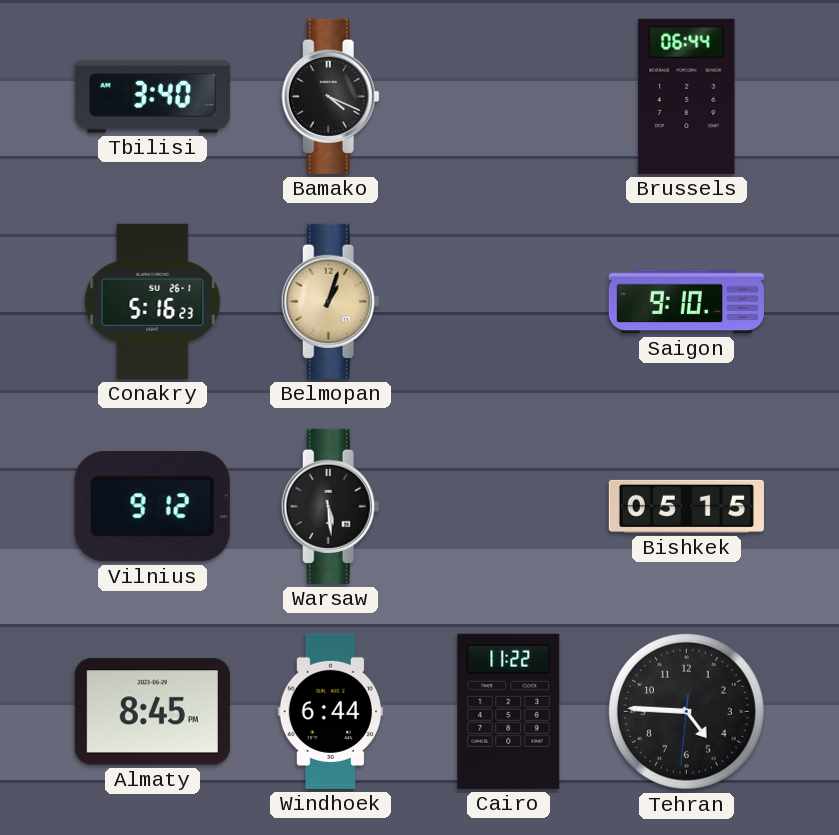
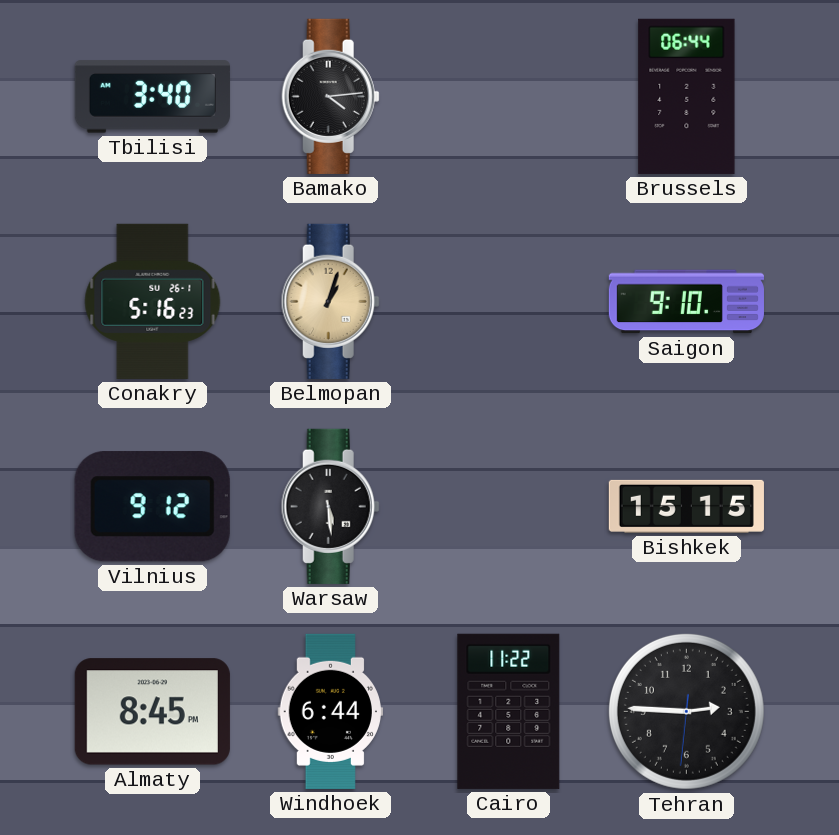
Bamako: 4:19 -> 4:14
Bishkek: 05:15 -> 15:15
Tehran: 4:45 -> 2:45
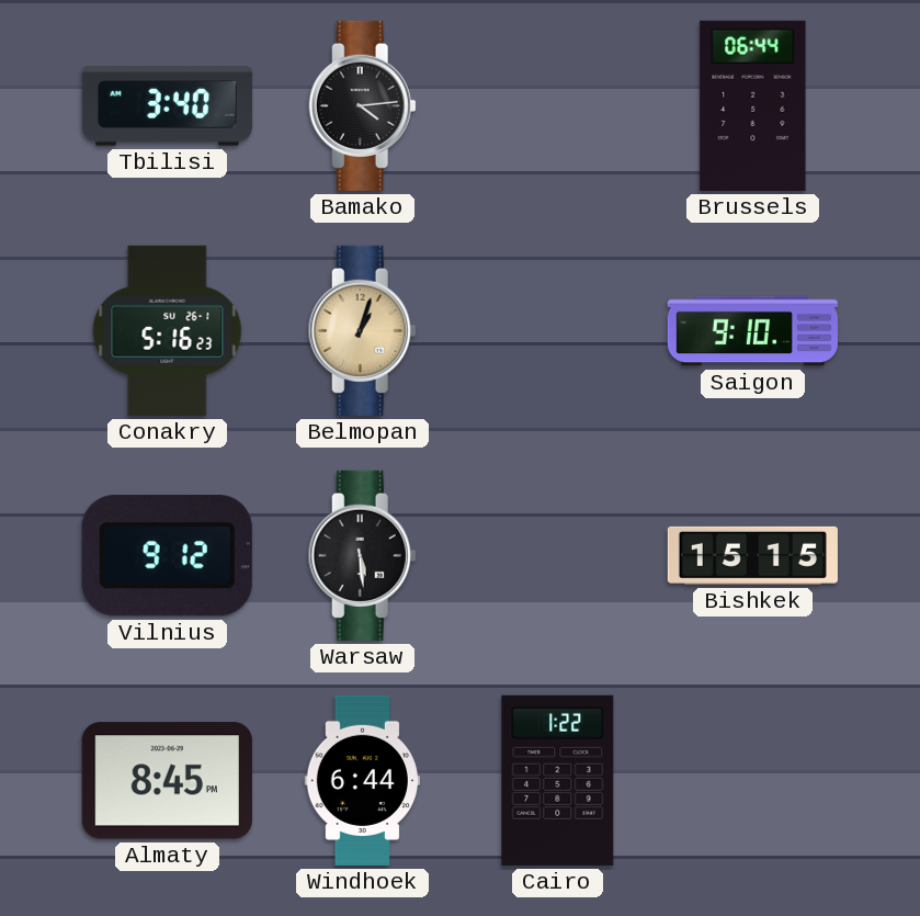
Cairo: 11:22 -> 1:22
Tehran: 2:45 -> none
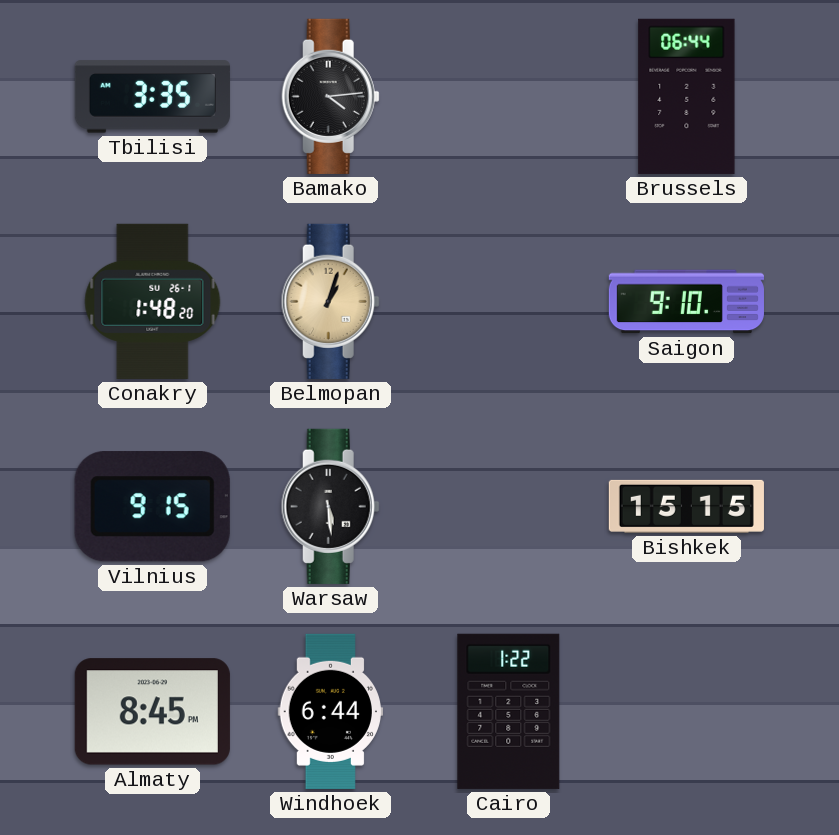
Tbilisi: 3:40 -> 3:35
Conakry: 5:16 -> 1:48
Vilnius: 9:12 -> 9:15
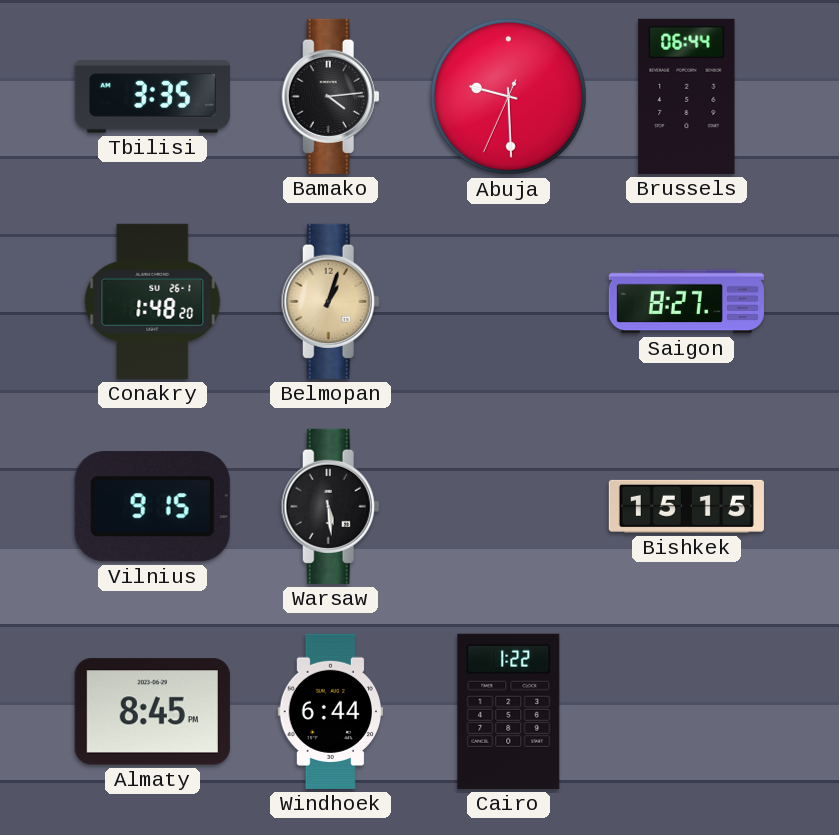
Abuja: none -> 9:29
Saigon: 9:10 -> 8:27
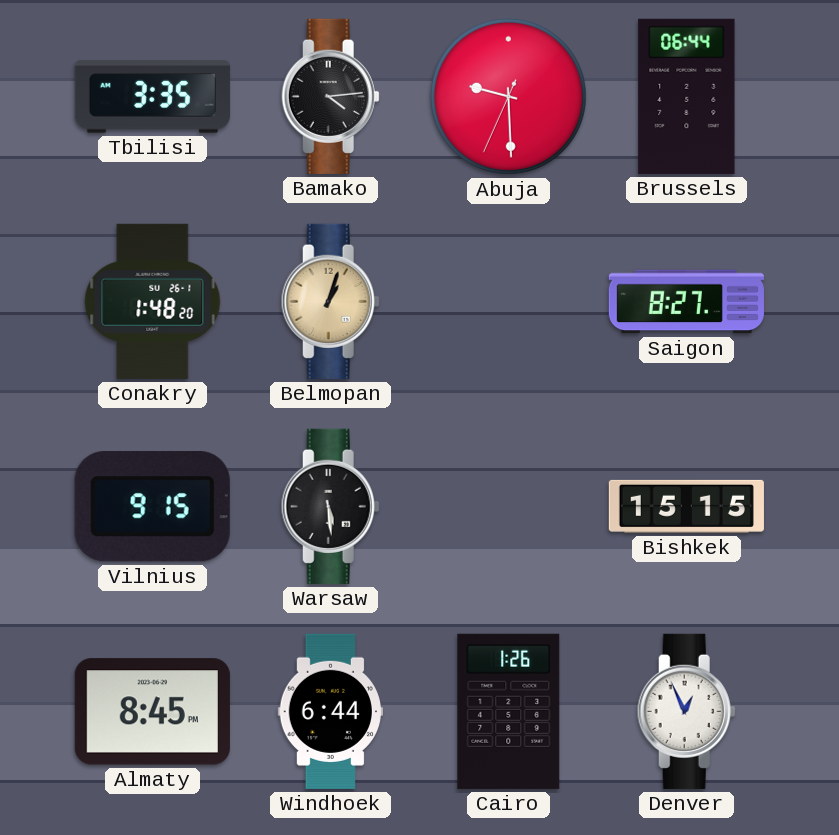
Cairo: 1:22 -> 1:26
Denver: none -> 12:56
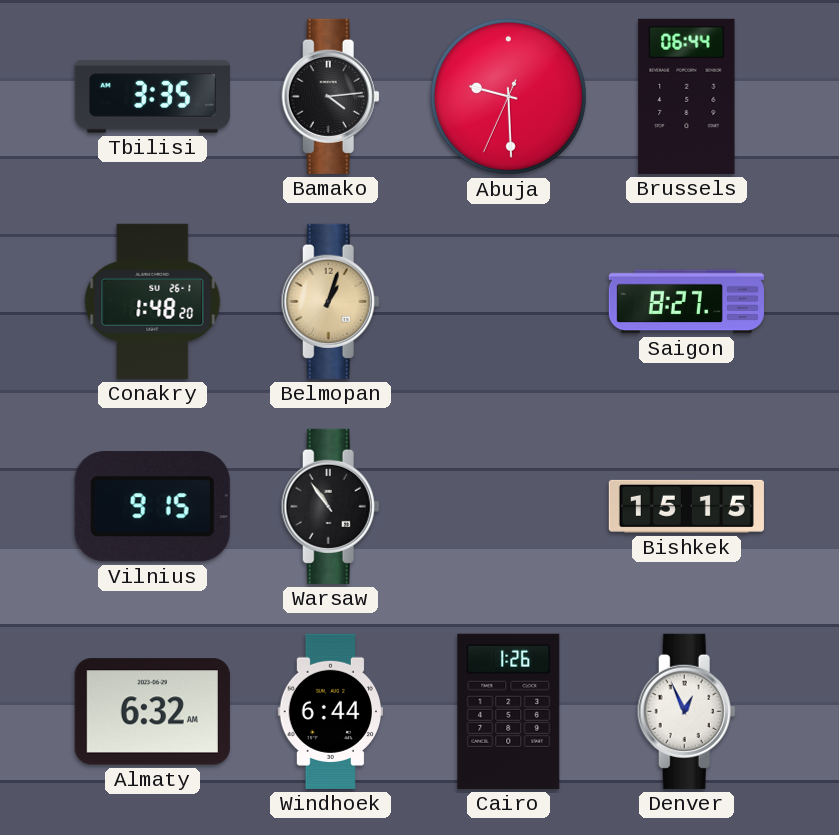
Warsaw: 5:29 -> 10:54
Almaty: 8:45 -> 6:32
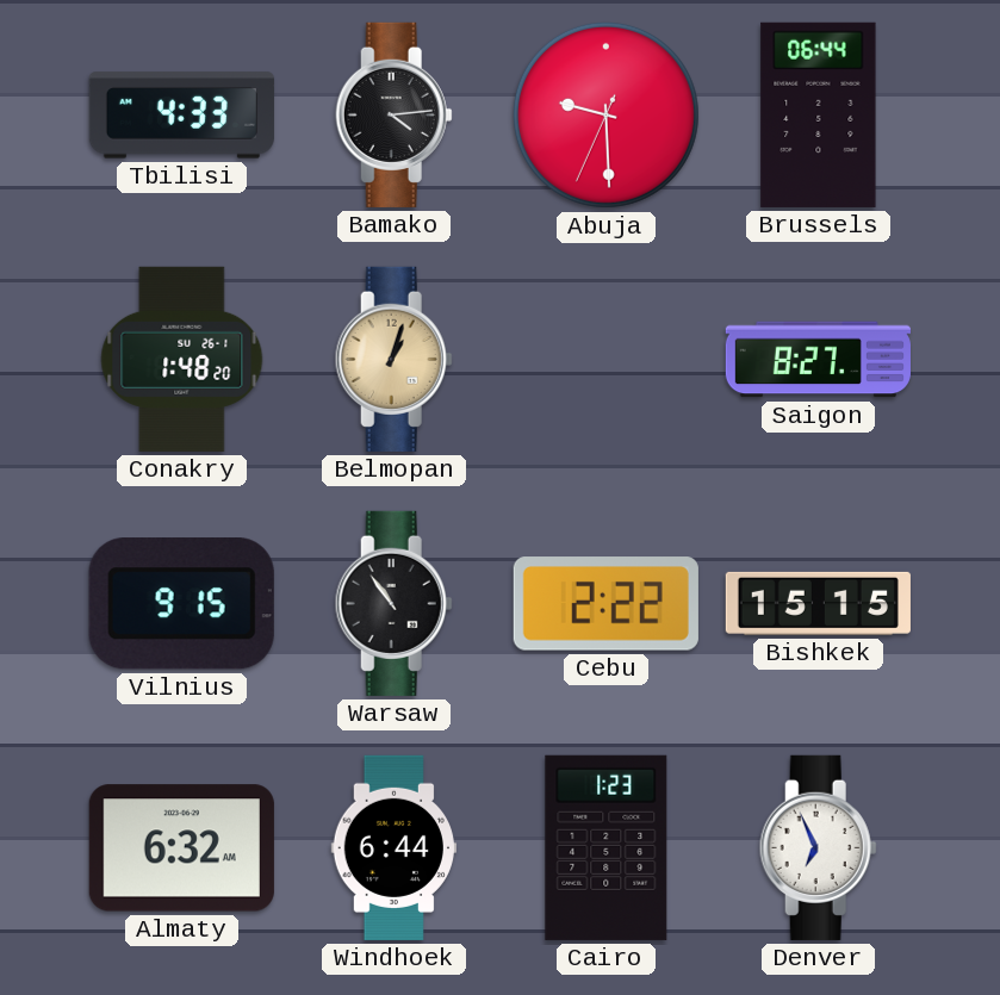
Tbilisi: 3:35 -> 4:33
Cebu: none -> 2:22
Cairo: 1:26 -> 1:23
Denver: 12:56 -> 6:56
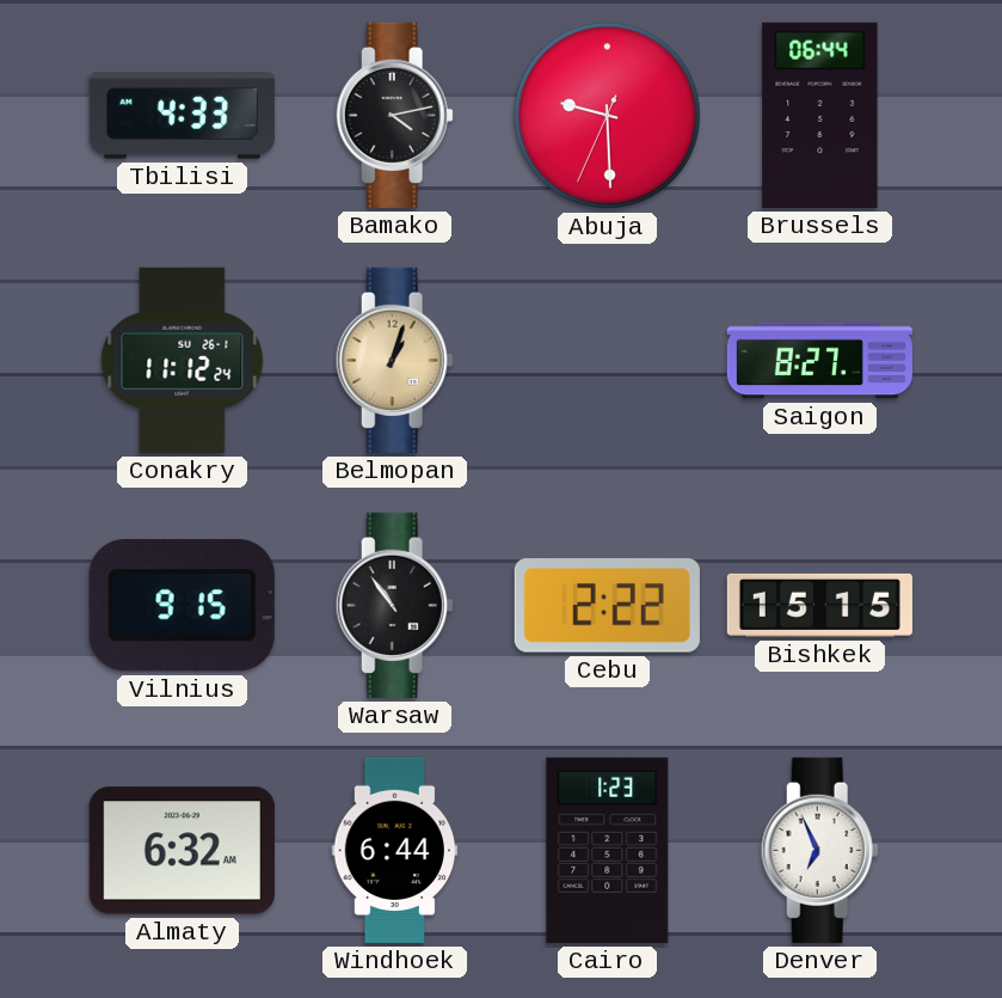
Bamako: 4:14 -> 4:13
Conakry: 1:48 -> 11:12
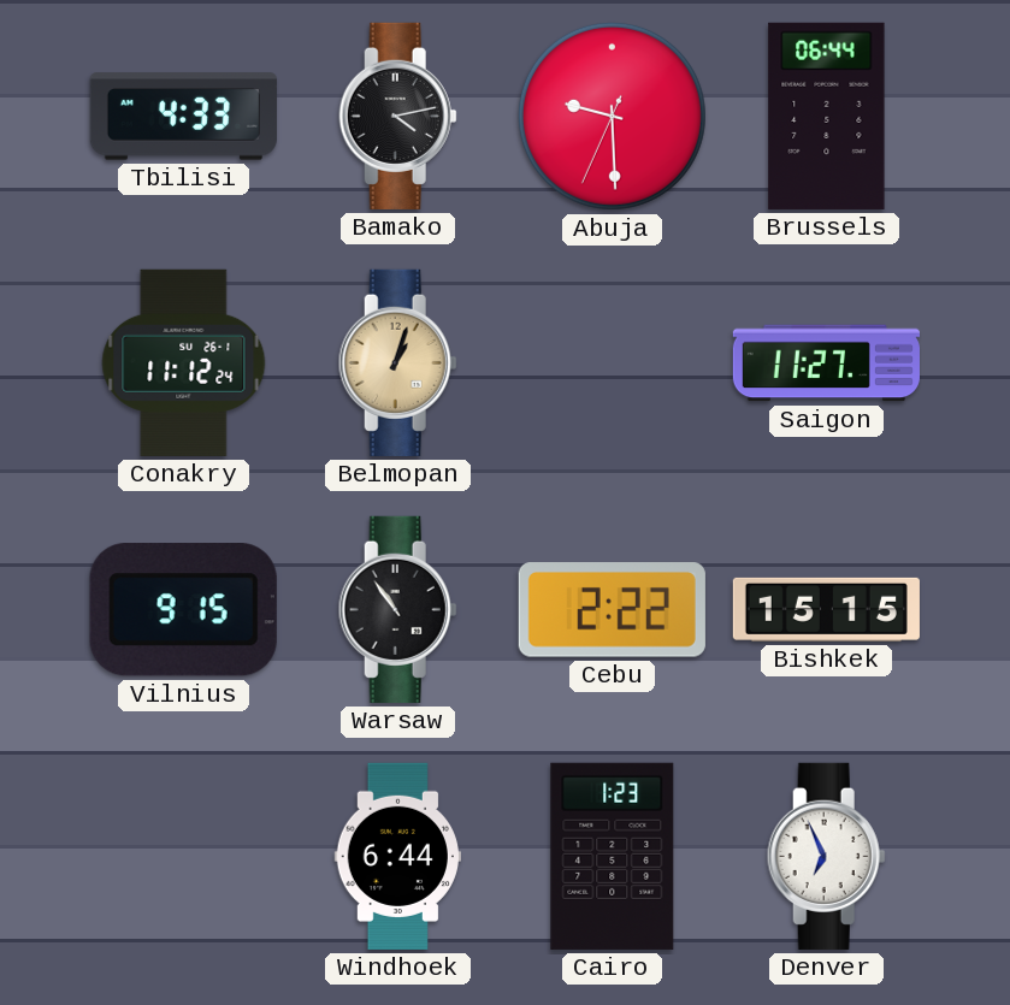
Saigon: 8:27 -> 11:27
Almaty: 6:32 -> none
